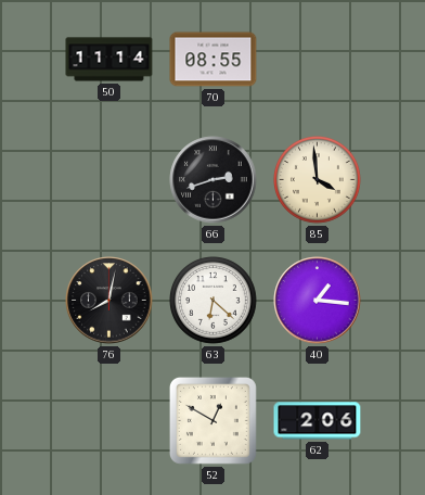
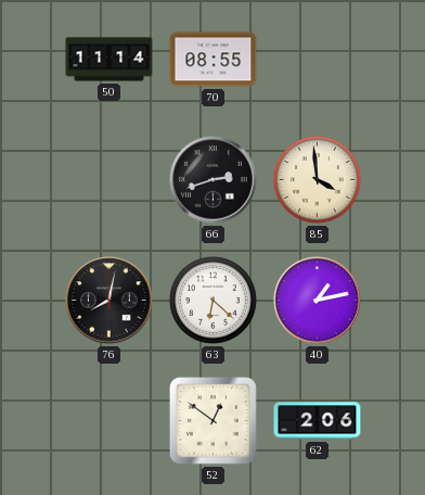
40: 1:16 -> 1:13
52: 12:50 -> 12:51
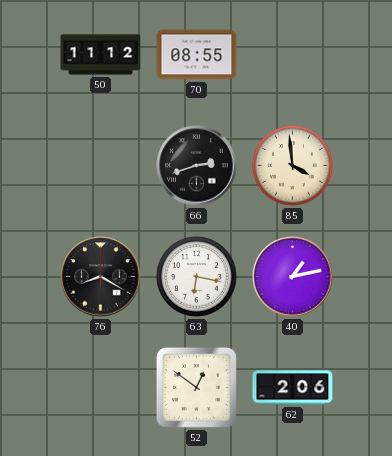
50: 11:14 -> 11:12
76: 8:02 -> 8:20
63: 6:22 -> 6:17
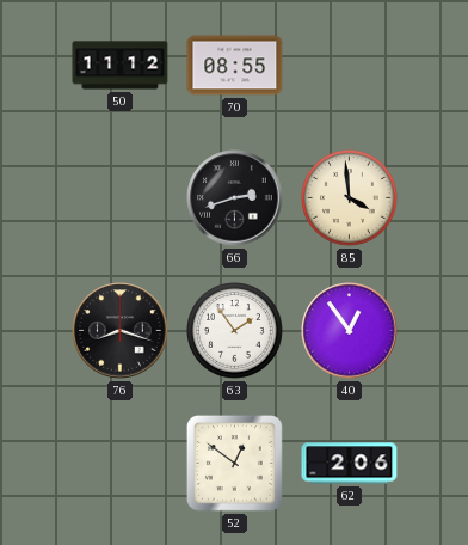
76: 8:20 -> 8:18
63: 6:17 -> 1:54
40: 1:13 -> 12:54
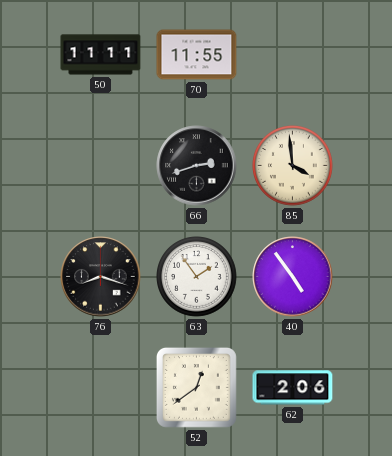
50: 11:12 -> 11:11
70: 08:55 -> 11:55
40: 12:54 -> 4:54
52: 12:51 -> 12:39
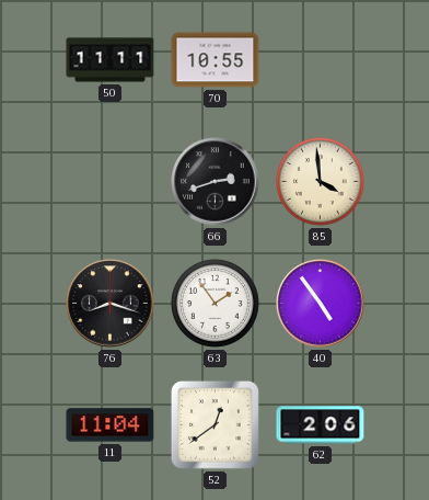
70: 11:55 -> 10:55
11: none -> 11:04
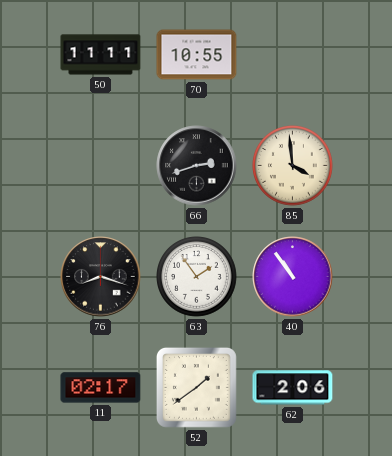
40: 4:54 -> 10:54
11: 11:04 -> 02:17
52: 12:39 -> 1:39
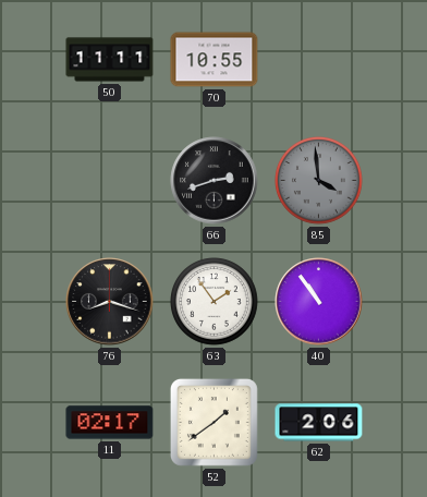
85 dial: cream -> grey
